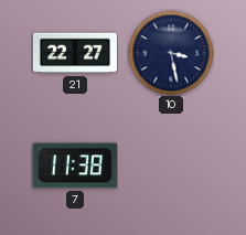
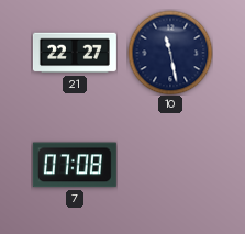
10: 3:28 -> 11:28
7: 11:38 -> 07:08
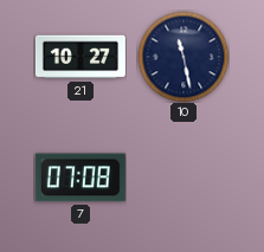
21: 22:27 -> 10:27
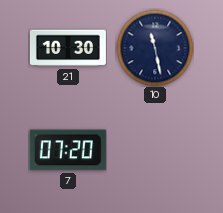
21: 10:27 -> 10:30
7: 07:08 -> 07:20
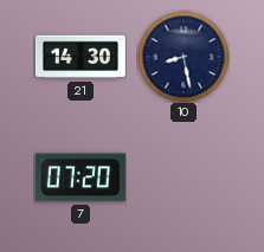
21: 10:30 -> 14:30
10: 11:28 -> 8:28
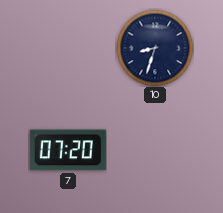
21: 14:30 -> none
10: 8:28 -> 8:33
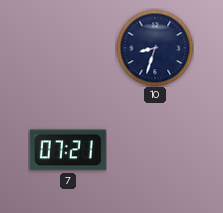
7: 07:20 -> 07:21
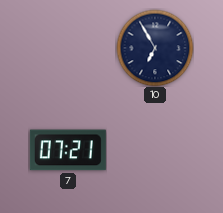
10: 8:33 -> 6:55
